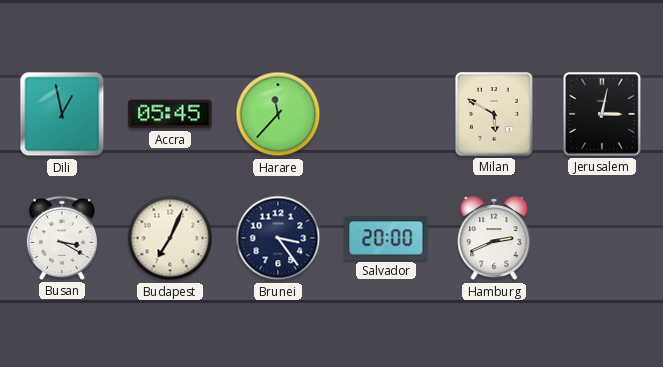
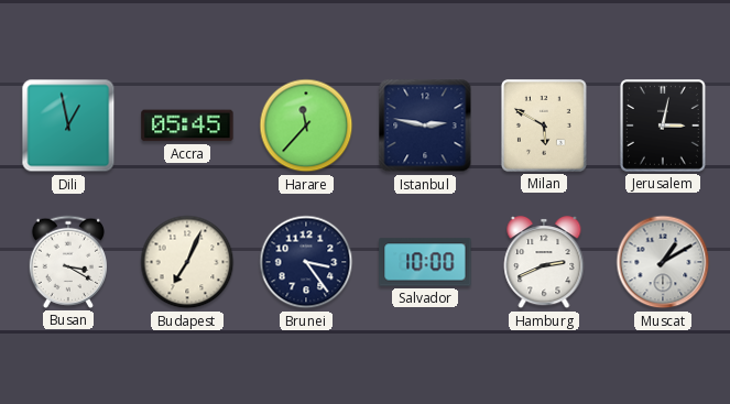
Istanbul: none -> 2:47
Salvador: 20:00 -> 10:00
Muscat: none -> 1:10
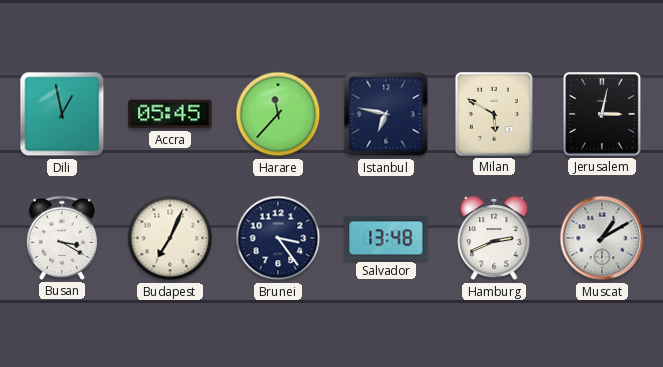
Istanbul: 2:47 -> 6:47
Salvador: 10:00 -> 13:48
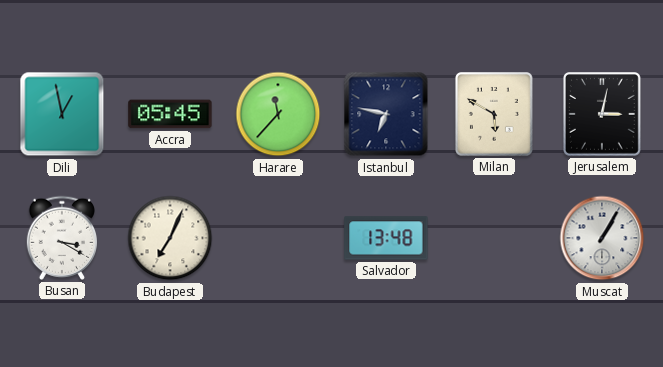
Brunei: 3:24 -> none
Hamburg: 2:41 -> none
Muscat: 1:10 -> 1:05
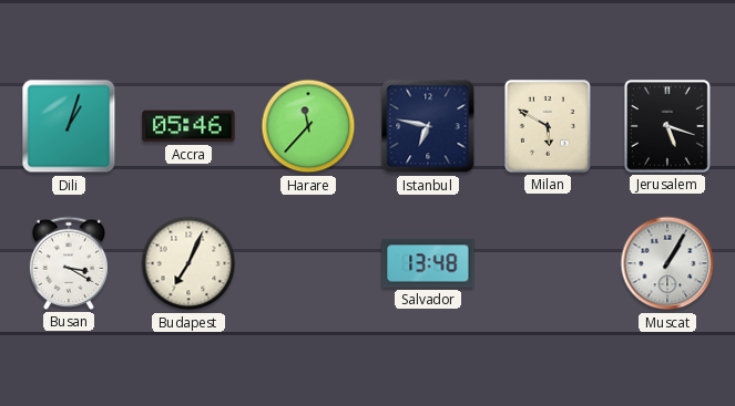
Dili: 12:58 -> 1:03
Accra: 05:45 -> 05:46
Jerusalem: 3:02 -> 5:18
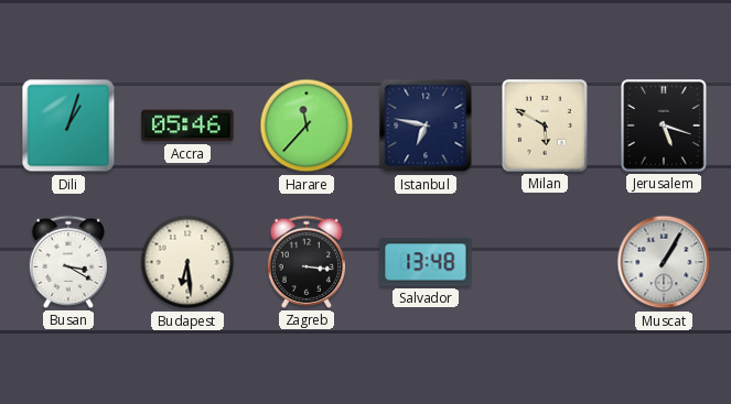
Budapest: 7:04 -> 6:29
Zagreb: none -> 3:16
